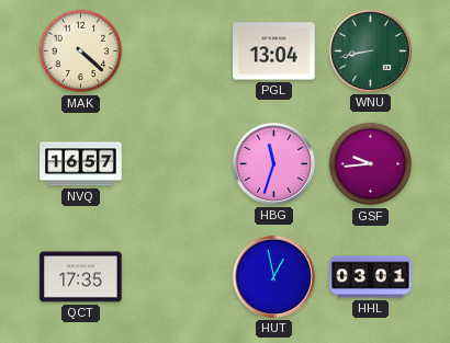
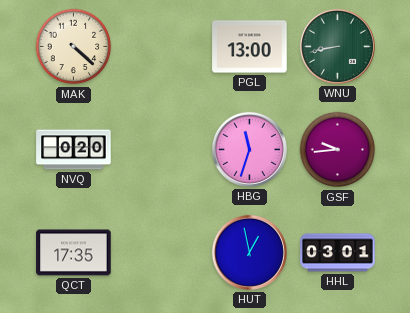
PGL: 13:04 -> 13:00
NVQ: 16:57 -> 0:20
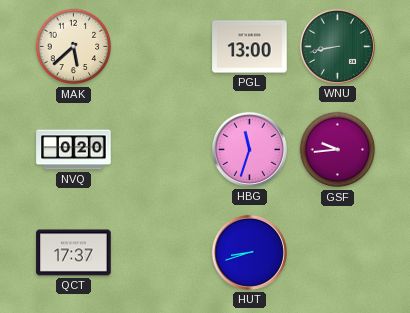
MAK: 4:22 -> 5:38
QCT: 17:35 -> 17:37
HUT: 12:58 -> 8:42
HHL: 03:01 -> none
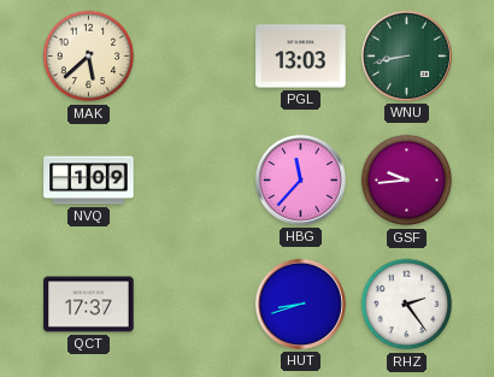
PGL: 13:00 -> 13:03
NVQ: 0:20 -> 1:09
HBG: 11:33 -> 11:37
RHZ: none -> 2:24
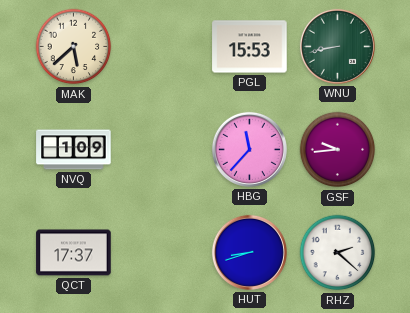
PGL: 13:03 -> 15:53
RHZ: 2:24 -> 2:22
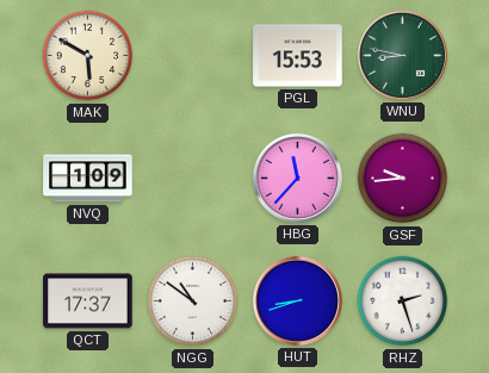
MAK: 5:38 -> 5:50
WNU: 8:43 -> 8:47
NGG: none -> 10:51
RHZ: 2:22 -> 2:27
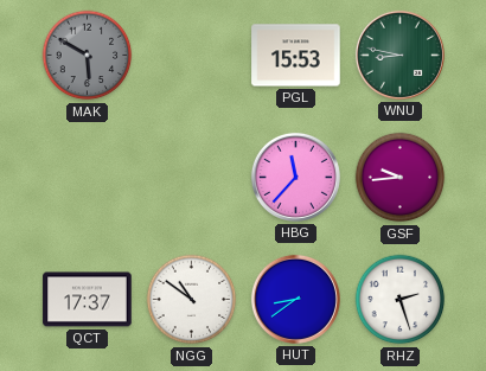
MAK dial: cream -> grey
NVQ: 1:09 -> none
HUT: 8:42 -> 8:39
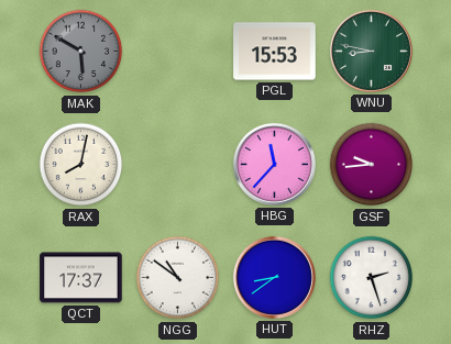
RAX: none -> 8:02
